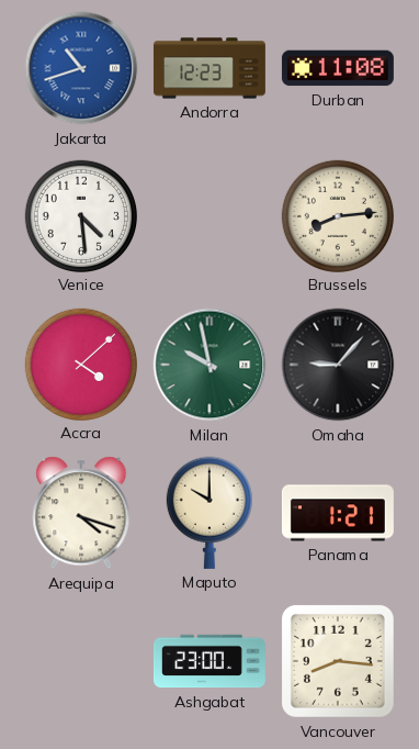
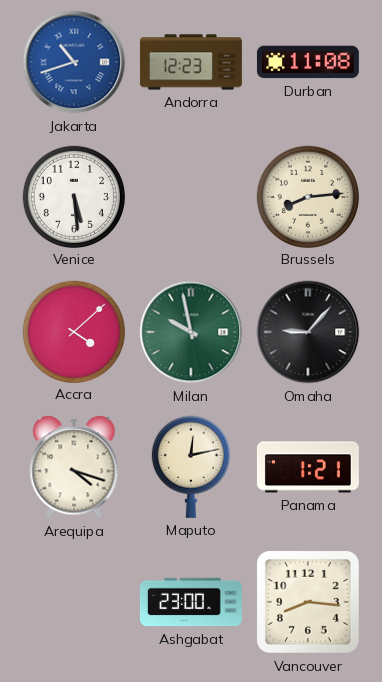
Venice: 4:29 -> 5:29
Maputo: 10:00 -> 12:13
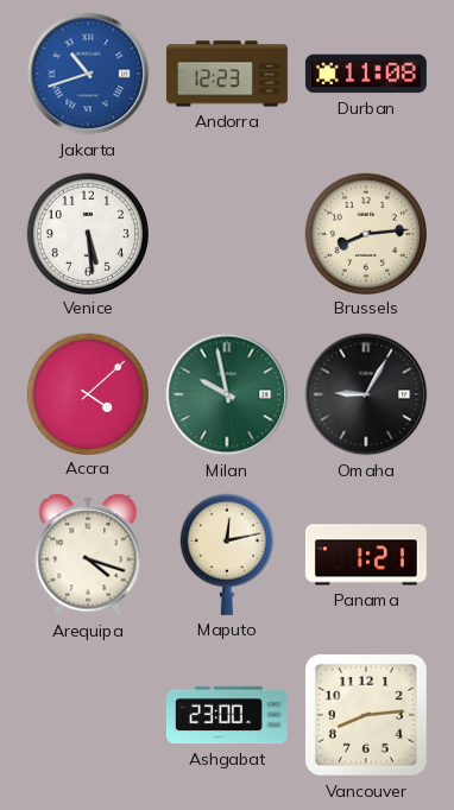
Omaha: 9:07 -> 9:05
Vancouver: 8:16 -> 8:14
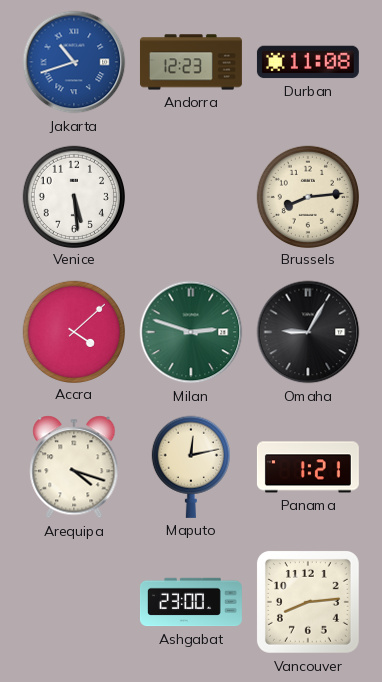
Milan: 9:58 -> 2:48
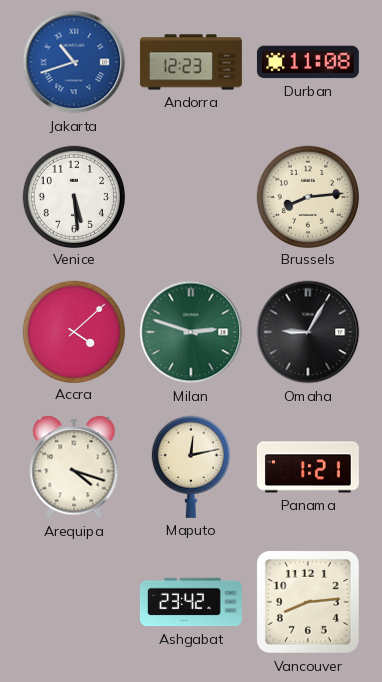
Ashgabat: 23:00 -> 23:42
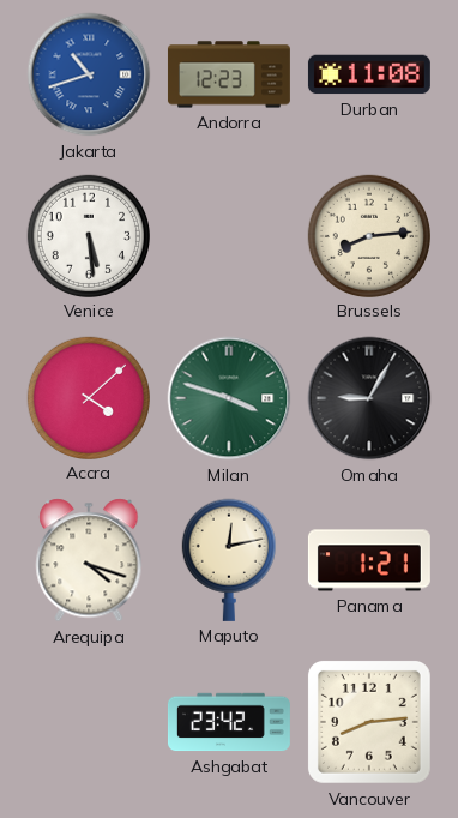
Milan: 2:48 -> 3:48
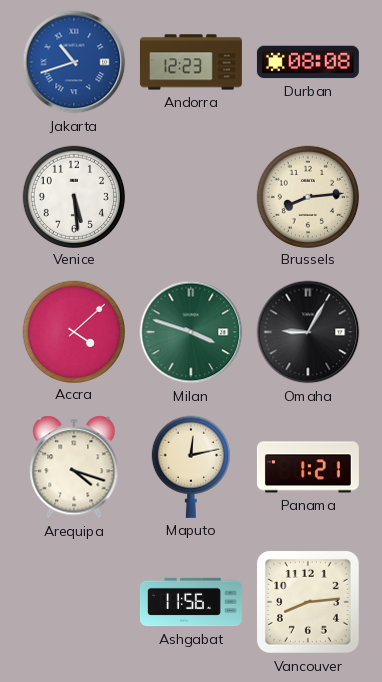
Durban: 11:08 -> 08:08
Ashgabat: 23:42 -> 11:56
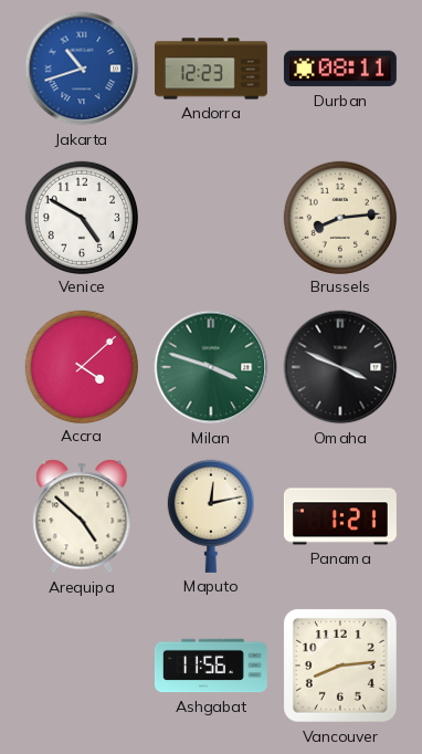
Durban: 08:08 -> 08:11
Venice: 5:29 -> 4:50
Omaha: 9:05 -> 3:49
Arequipa: 4:18 -> 4:52
